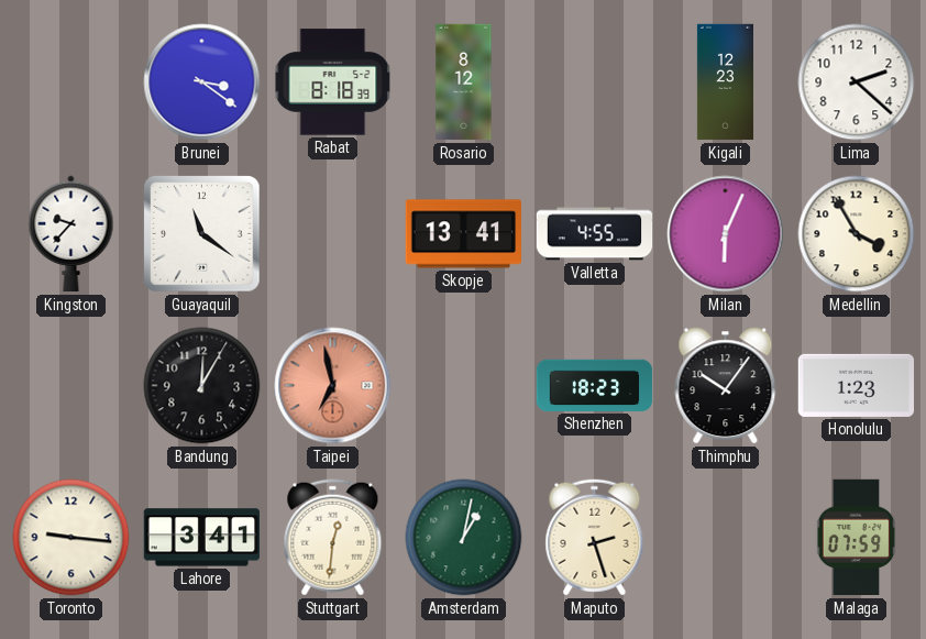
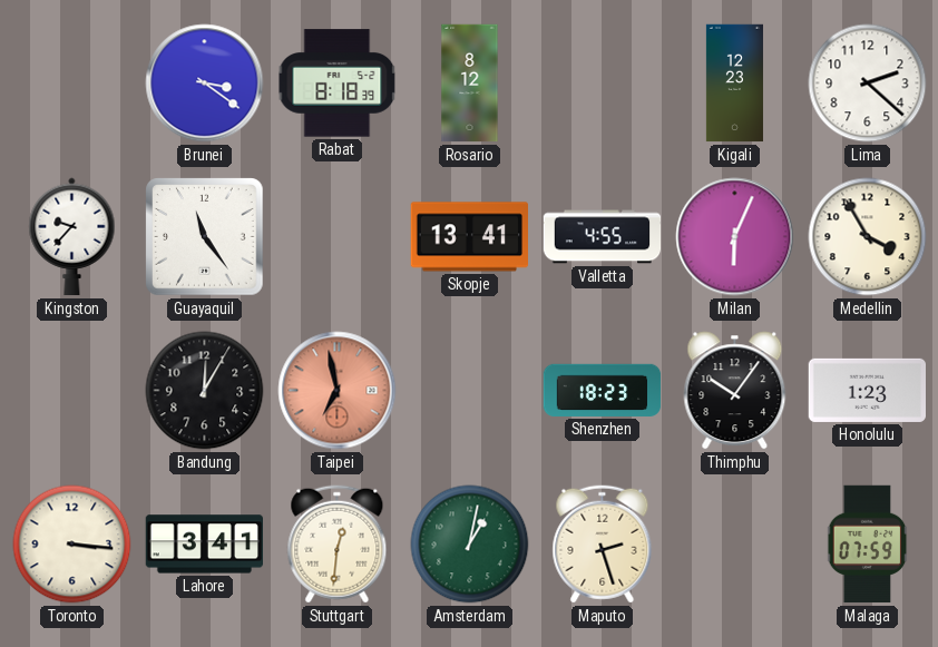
Guayaquil: 11:21 -> 11:24
Toronto: 9:16 -> 3:16
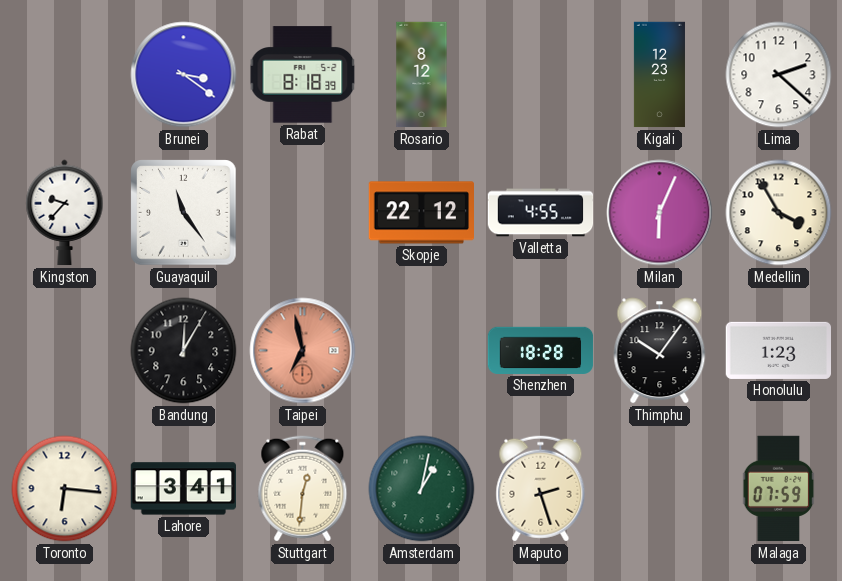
Skopje: 13:41 -> 22:12
Shenzhen: 18:23 -> 18:28
Toronto: 3:16 -> 6:16
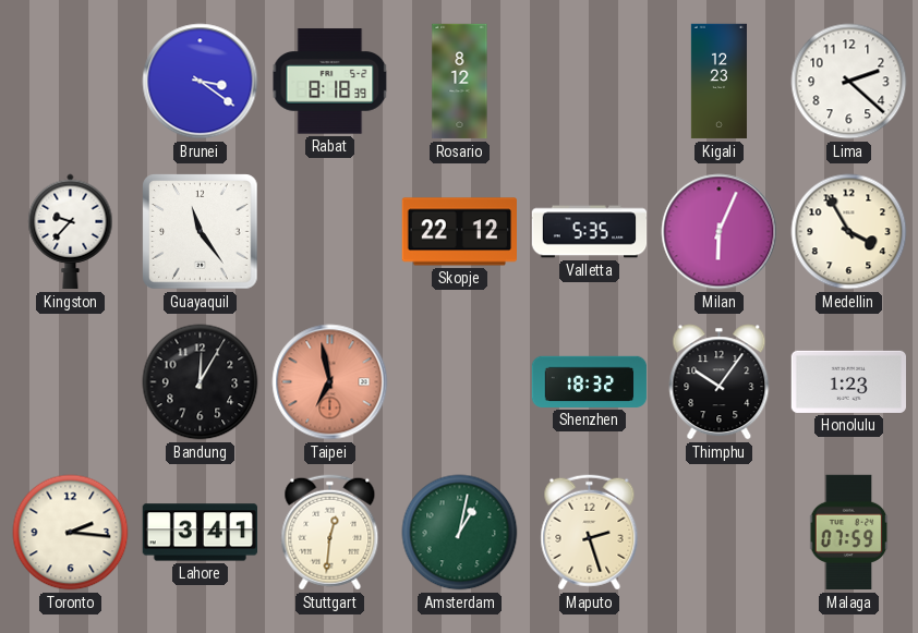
Valletta: 4:55 -> 5:35
Shenzhen: 18:28 -> 18:32
Toronto: 6:16 -> 2:16
